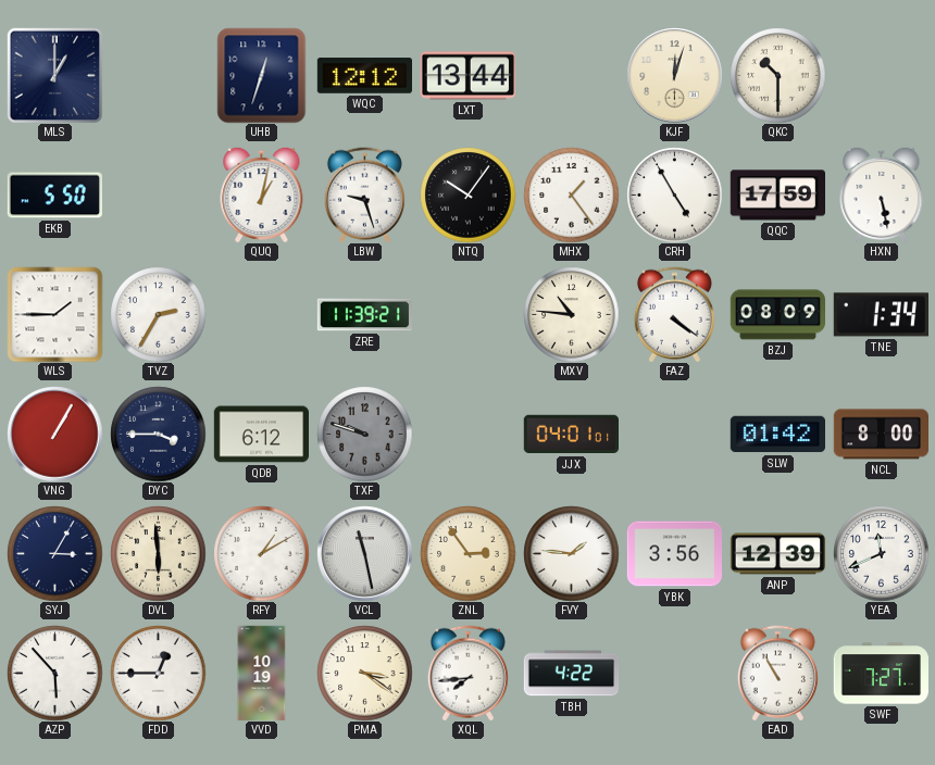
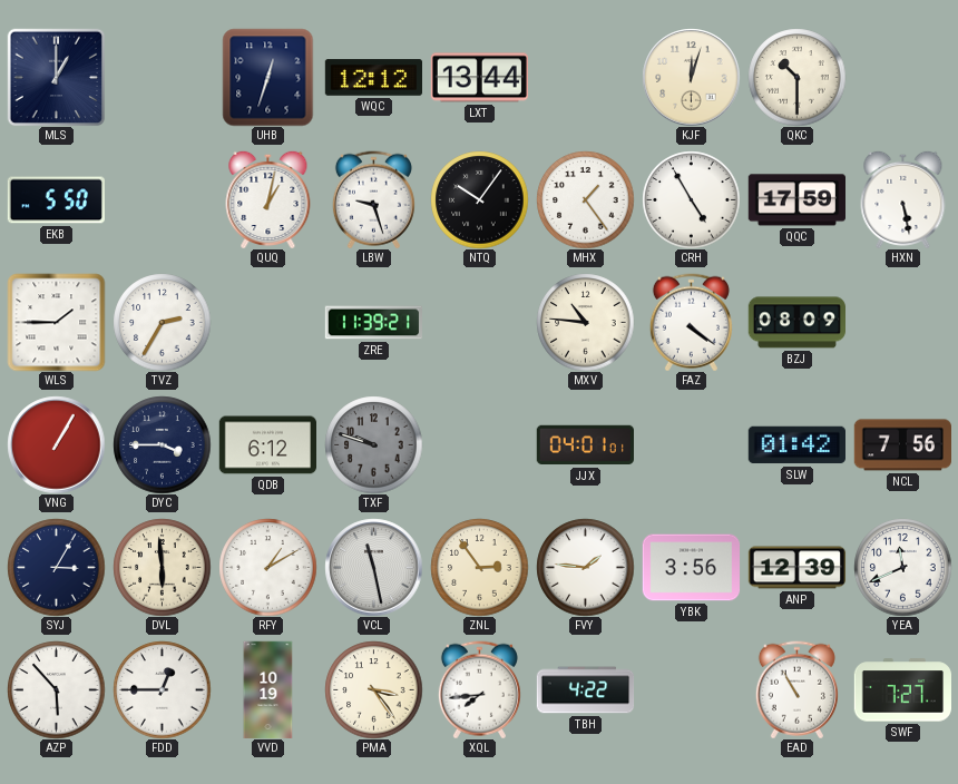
TNE: 1:34 -> none
NCL: 8:00 -> 7:56
PMA: 3:21 -> 3:24
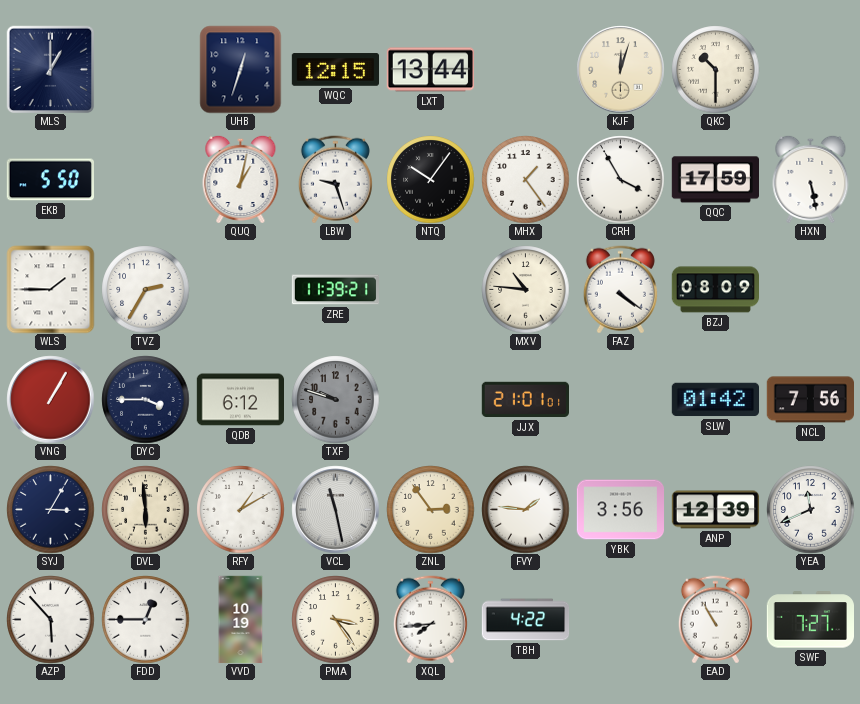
WQC: 12:12 -> 12:15
CRH: 4:55 -> 3:55
JJX: 04:01 -> 21:01
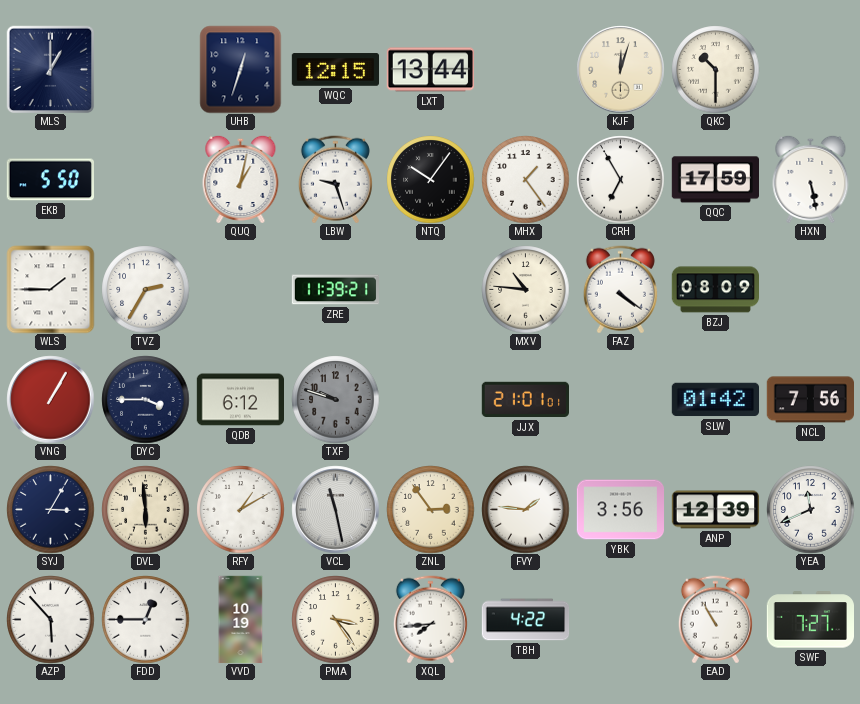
CRH: 3:55 -> 6:55
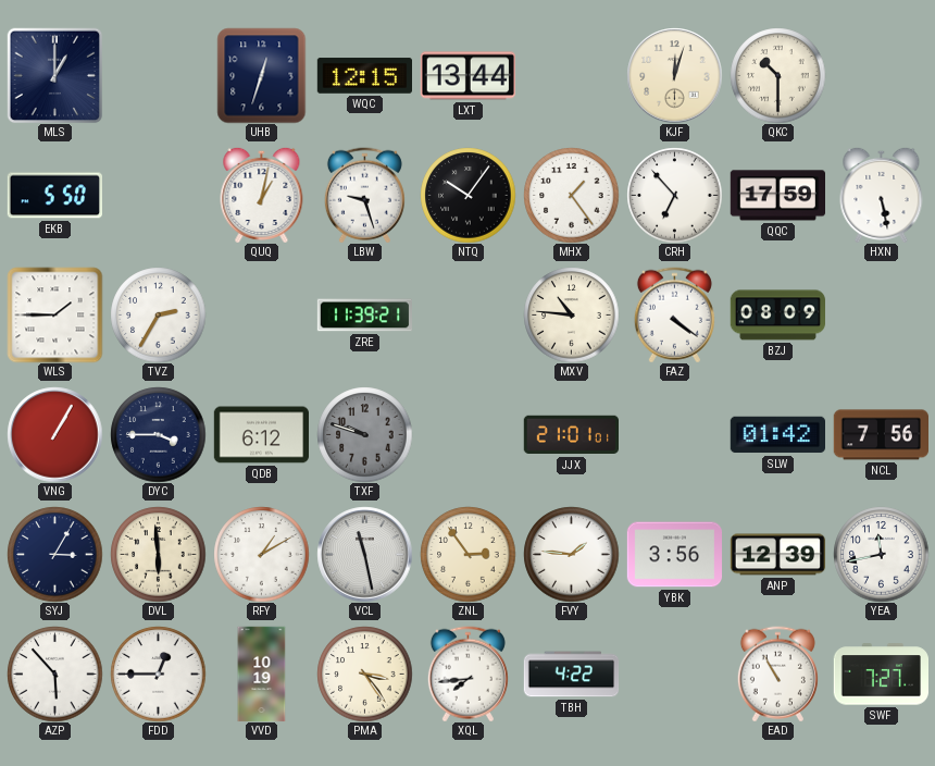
CRH: 6:55 -> 6:53
YEA: 11:41 -> 11:43
